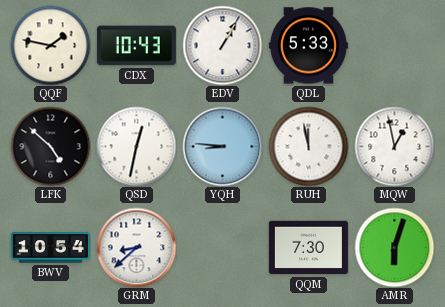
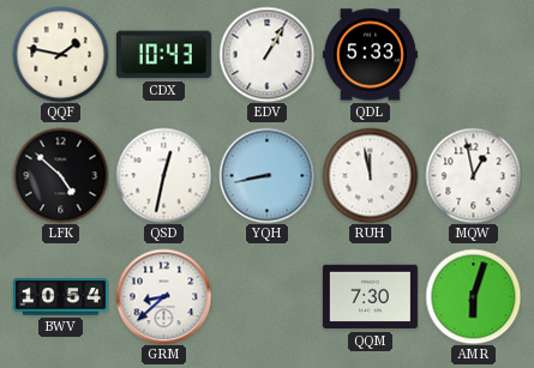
YQH: 8:46 -> 8:43
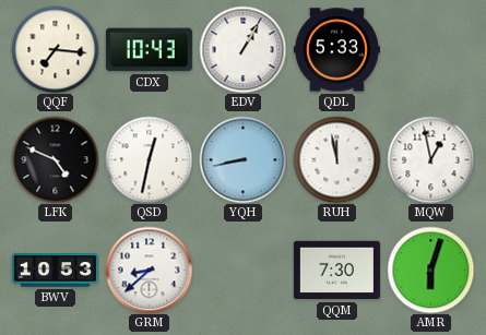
QQF: 1:47 -> 7:16
LFK: 4:52 -> 4:49
BWV: 10:54 -> 10:53
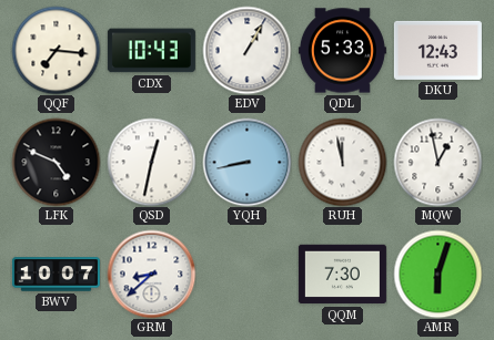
DKU: none -> 12:43
BWV: 10:53 -> 10:07
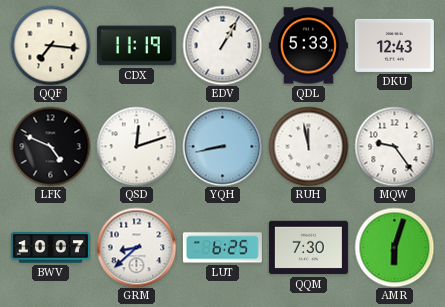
CDX: 10:43 -> 11:19
QSD: 12:32 -> 12:12
MQW: 12:58 -> 9:24
LUT: none -> 6:25
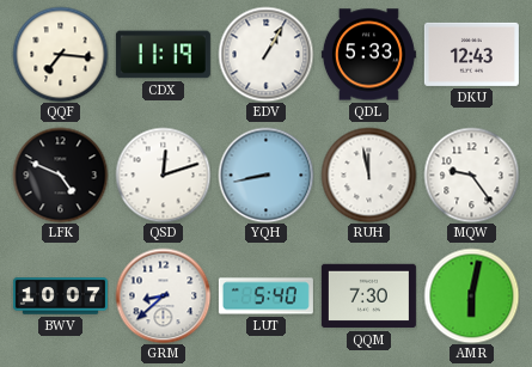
LUT: 6:25 -> 5:40
AMR: 6:03 -> 6:02
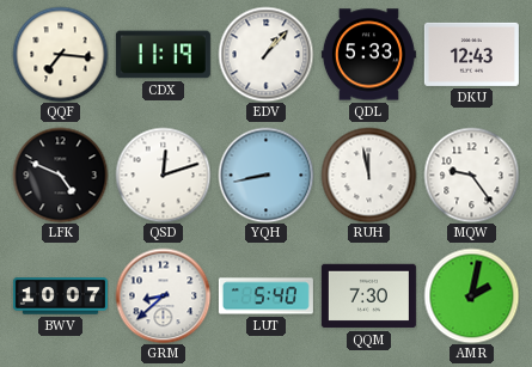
EDV: 1:05 -> 1:07
AMR: 6:02 -> 2:02
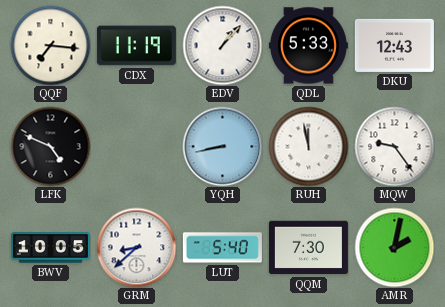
QSD: 12:12 -> none
BWV: 10:07 -> 10:05
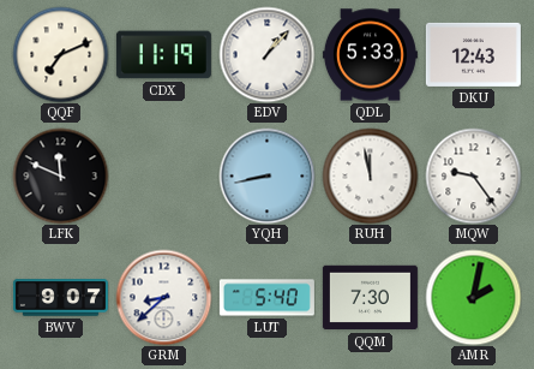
QQF: 7:16 -> 7:11
LFK: 4:49 -> 11:49
BWV: 10:05 -> 9:07
